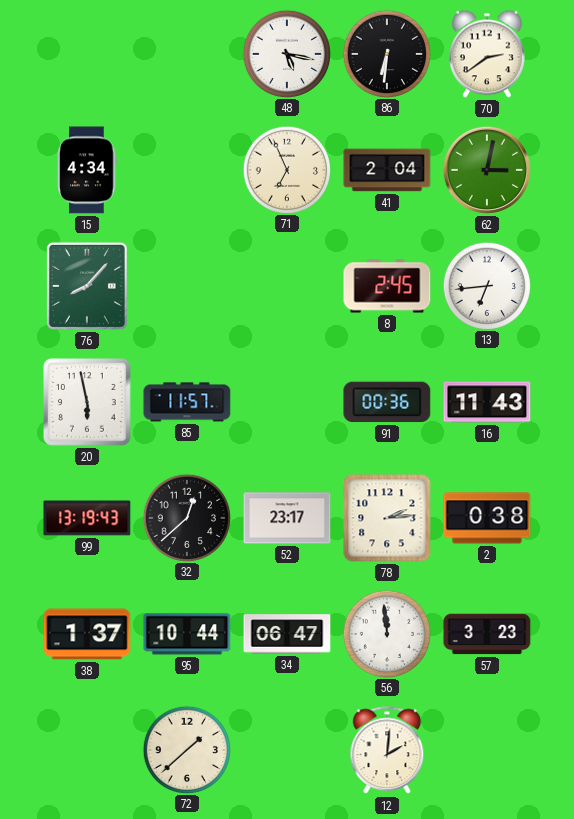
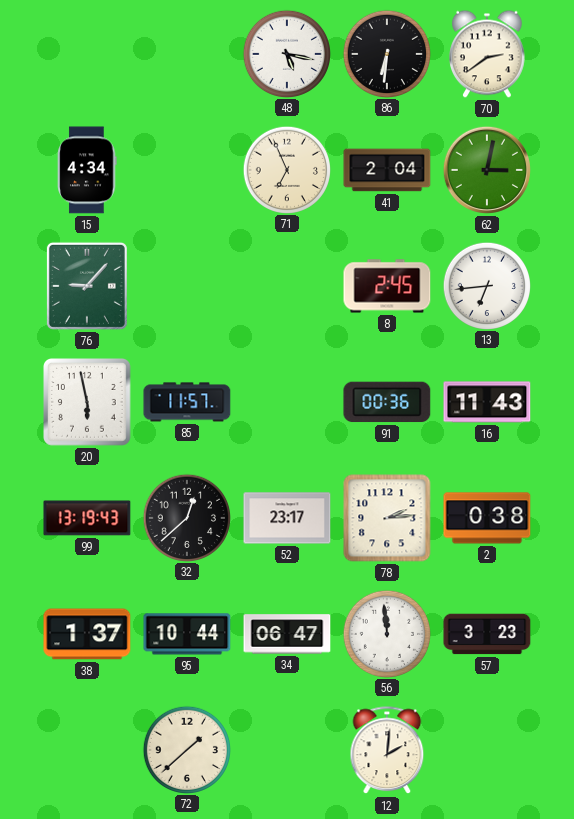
76: 8:07 -> 9:07
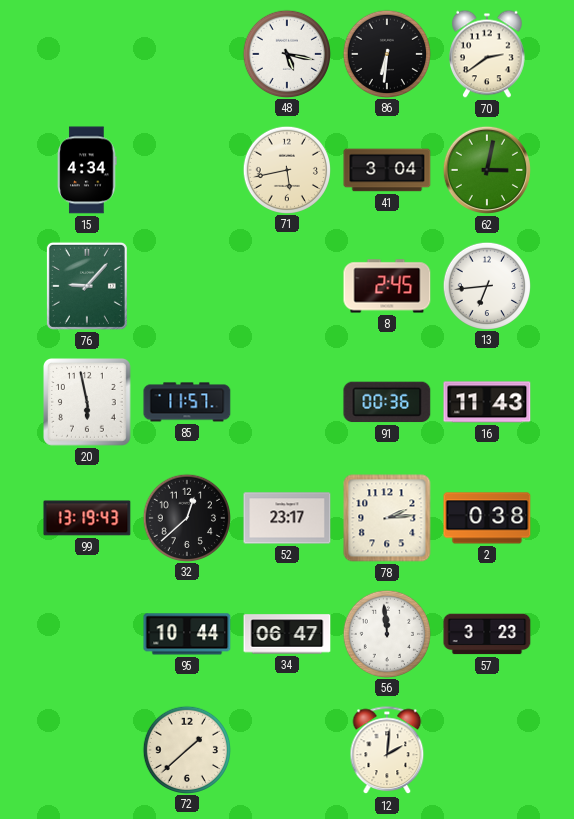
71: 6:56 -> 5:43
41: 2:04 -> 3:04
38: 1:37 -> none
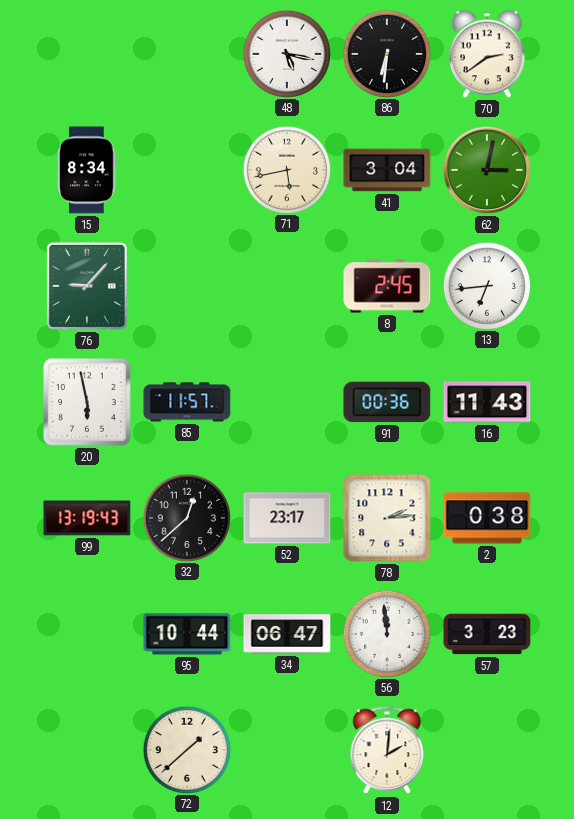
15: 4:34 -> 8:34
